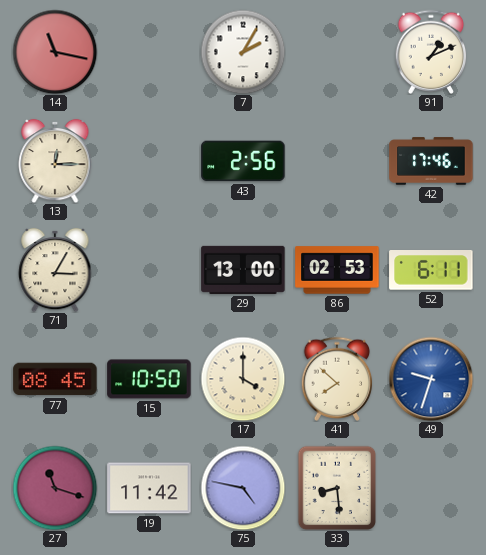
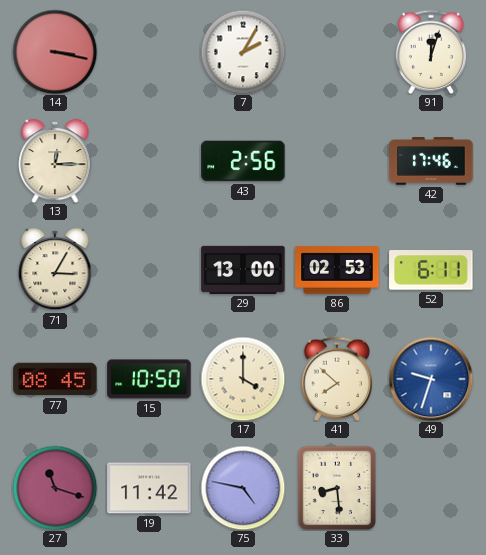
14: 11:17 -> 3:17
91: 1:11 -> 12:03
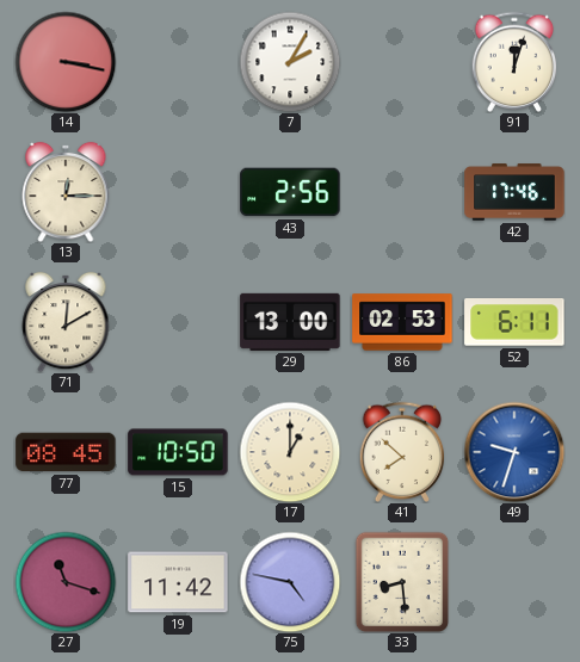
71: 3:05 -> 12:10
17: 4:00 -> 1:00
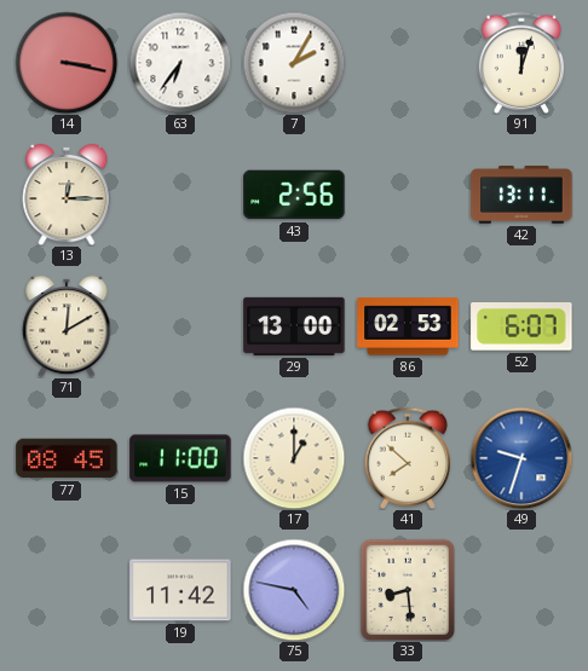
63: none -> 6:36
42: 17:46 -> 13:11
52: 6:11 -> 6:07
15: 10:50 -> 11:00
27: 11:18 -> none
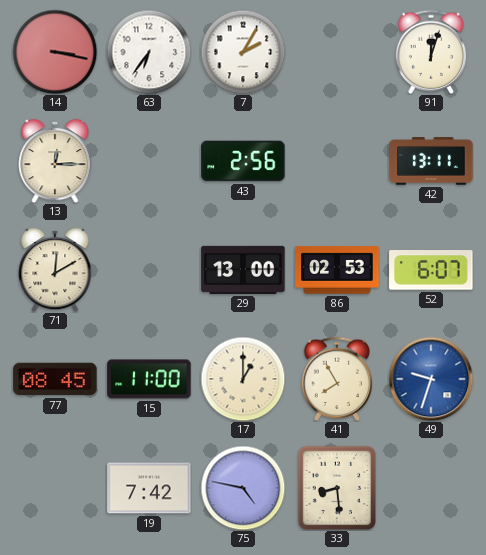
41: 7:52 -> 7:55
19: 11:42 -> 7:42
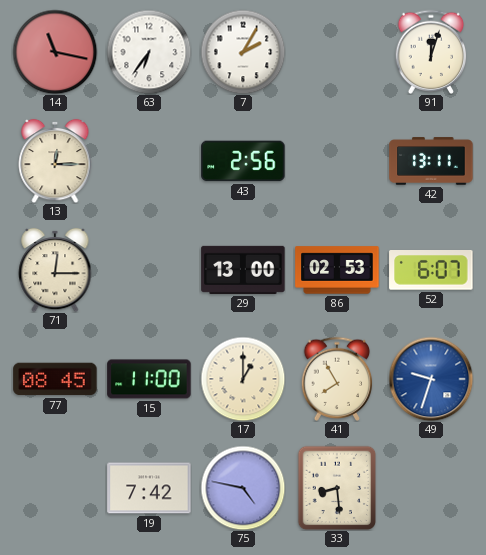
14: 3:17 -> 11:17
71: 12:10 -> 12:15
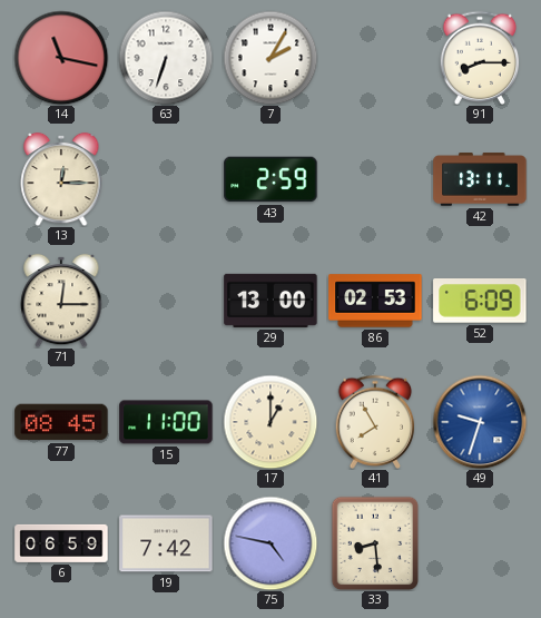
63: 6:36 -> 6:33
91: 12:03 -> 8:15
43: 2:56 -> 2:59
52: 6:07 -> 6:09
6: none -> 06:59
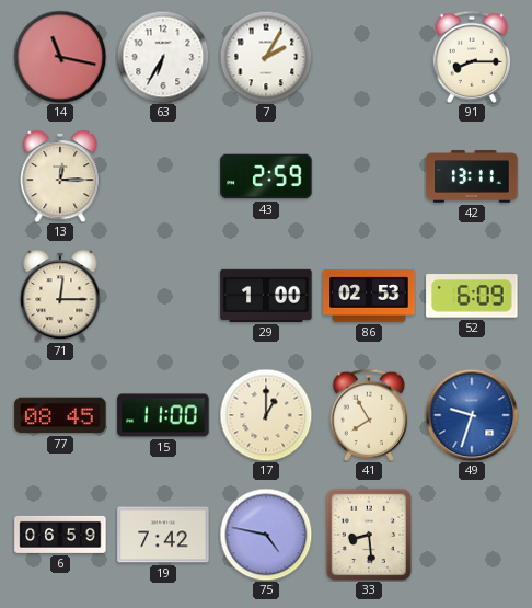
63: 6:33 -> 6:35
29: 13:00 -> 1:00
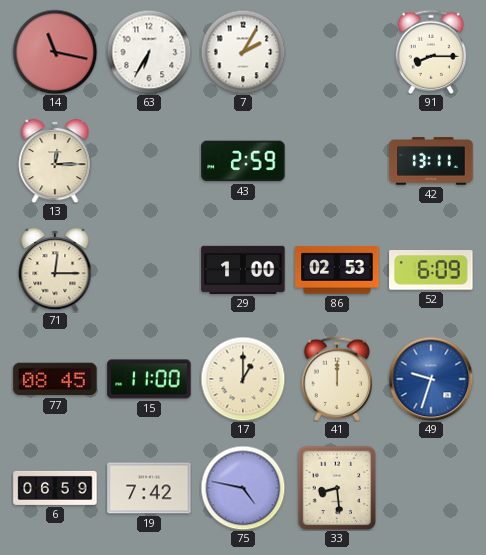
41: 7:55 -> 12:00
